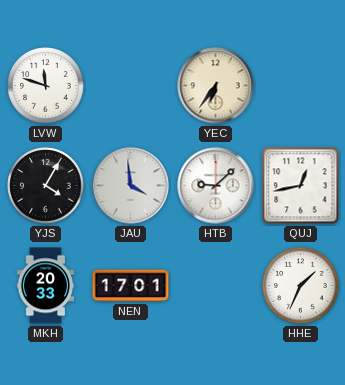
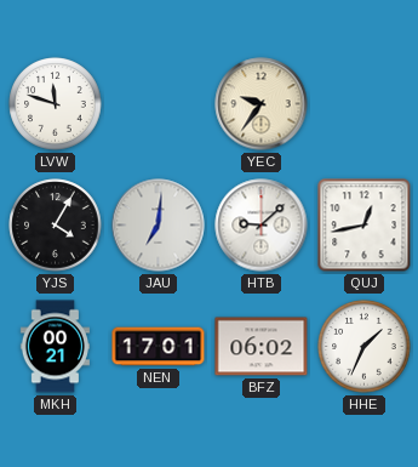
YEC: 6:36 -> 9:36
JAU: 3:59 -> 7:01
MKH: 20:33 -> 00:21
BFZ: none -> 06:02
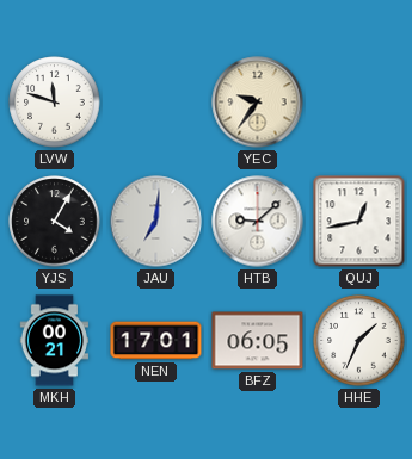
BFZ: 06:02 -> 06:05
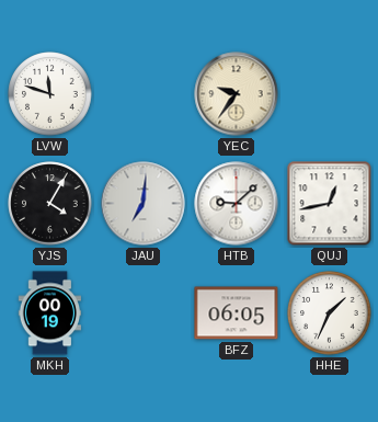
MKH: 00:21 -> 00:19
NEN: 17:01 -> none
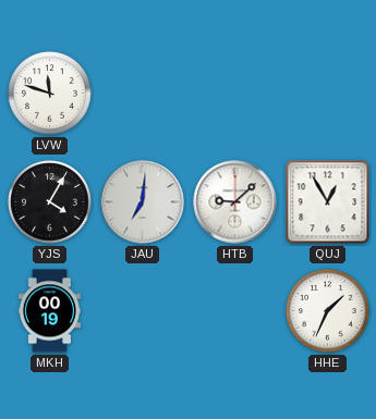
YEC: 9:36 -> none
QUJ: 12:43 -> 12:55
BFZ: 06:05 -> none
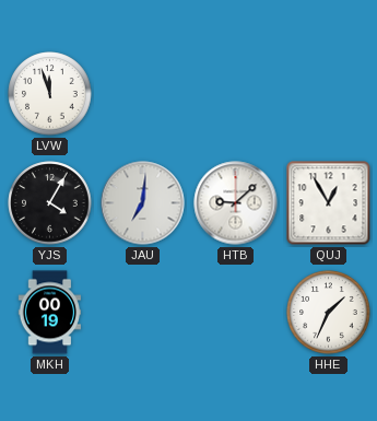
LVW: 11:48 -> 11:57
